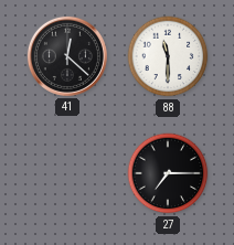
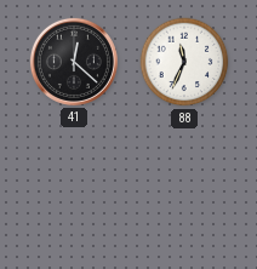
88: 11:30 -> 11:34
27: 7:15 -> none
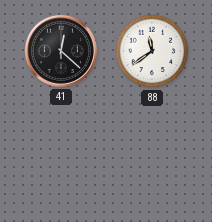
88: 11:34 -> 11:39
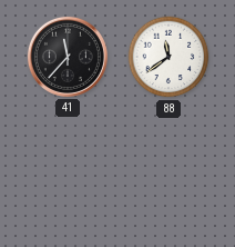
41: 12:22 -> 11:37
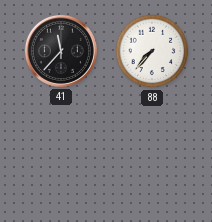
88: 11:39 -> 7:37
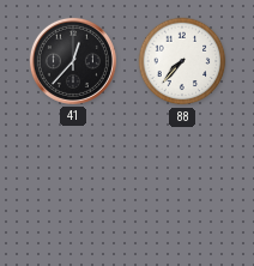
41: 11:37 -> 12:37
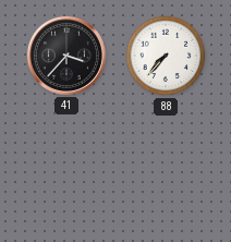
41: 12:37 -> 3:37
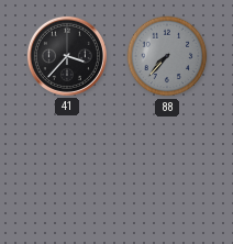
88 dial: white -> grey
